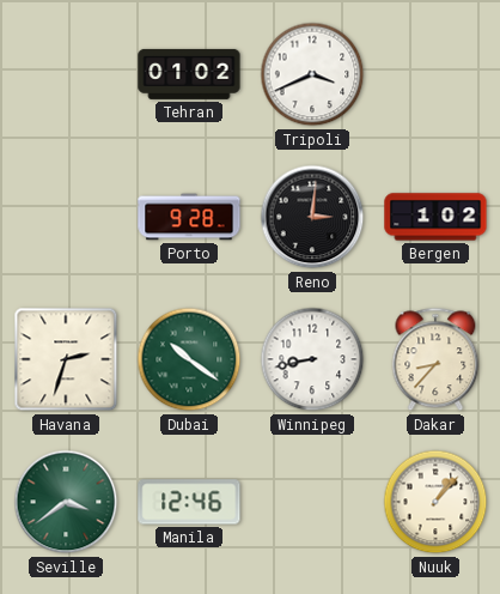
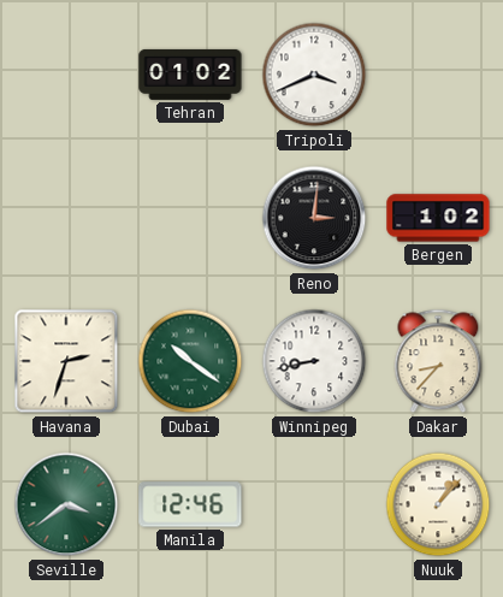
Porto: 9:28 -> none
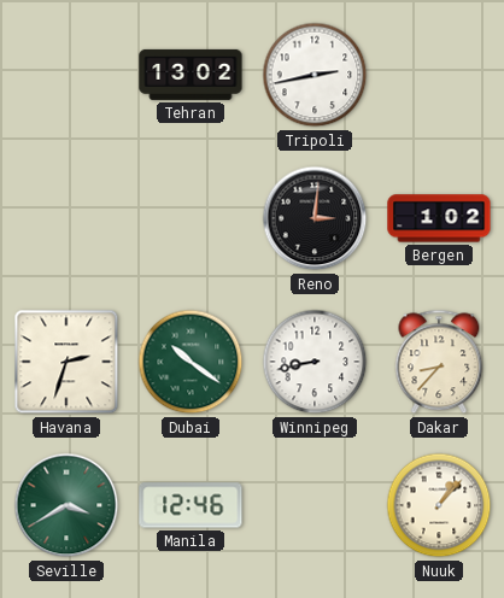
Tehran: 01:02 -> 13:02
Tripoli: 3:41 -> 2:43
Seville: 3:39 -> 3:40
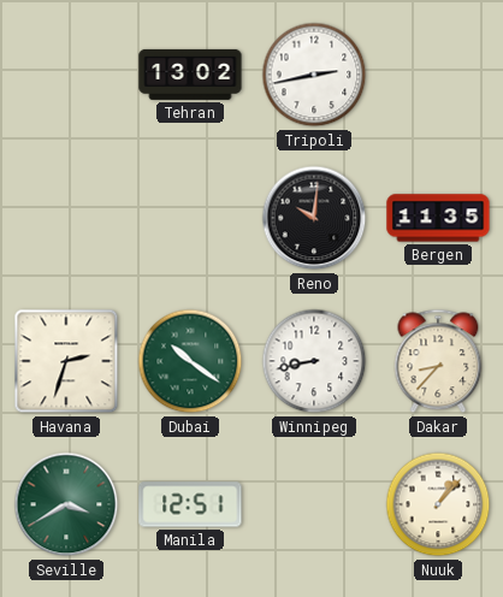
Reno: 3:01 -> 10:01
Bergen: 1:02 -> 11:35
Manila: 12:46 -> 12:51
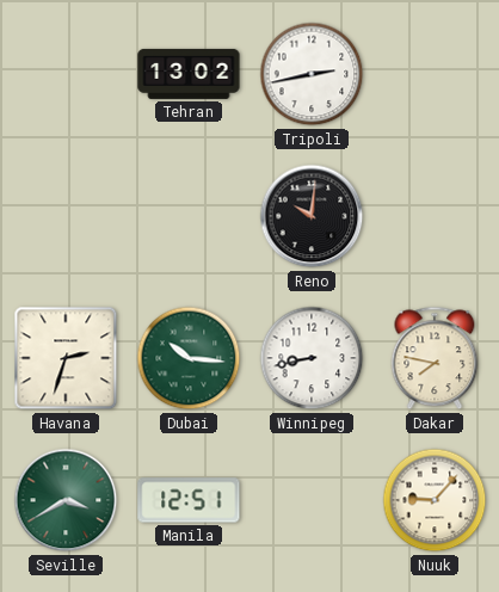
Bergen: 11:35 -> none
Dubai: 10:21 -> 10:16
Dakar: 8:37 -> 7:47
Nuuk: 1:07 -> 9:07
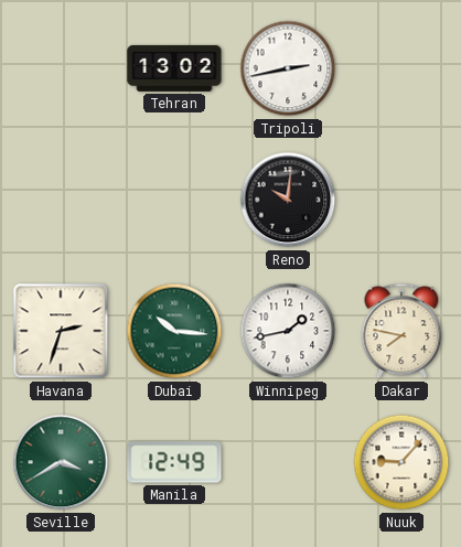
Winnipeg: 8:43 -> 1:43
Manila: 12:51 -> 12:49
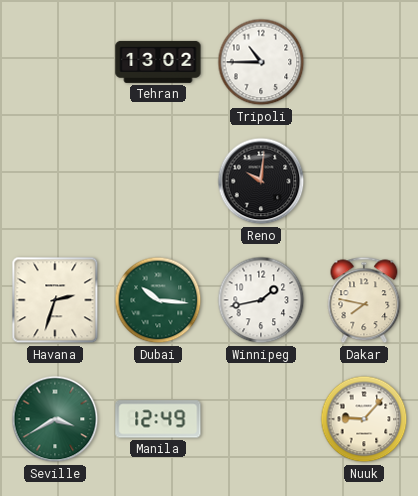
Tripoli: 2:43 -> 10:45
